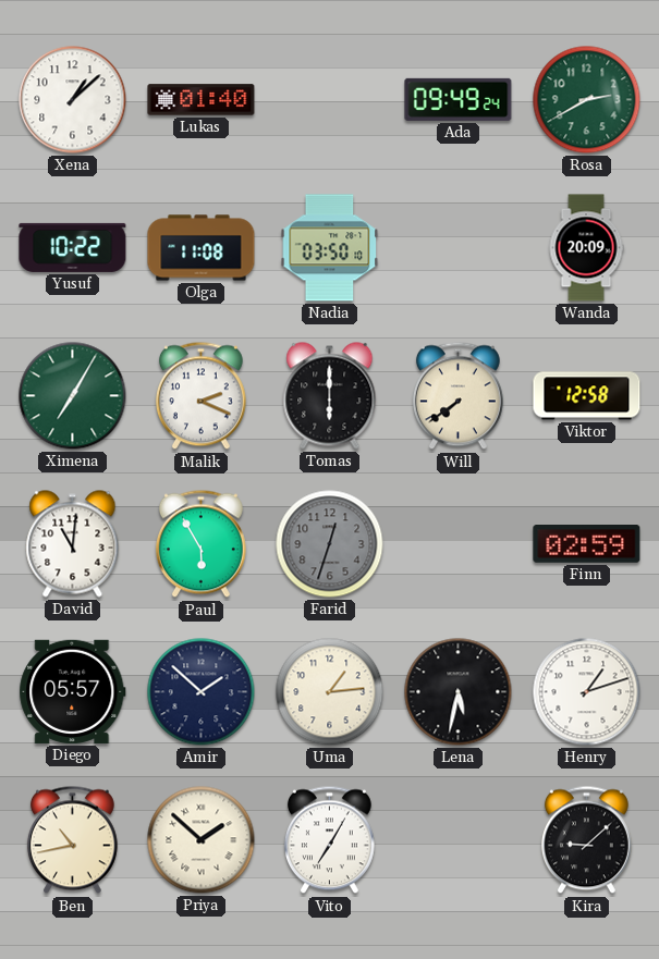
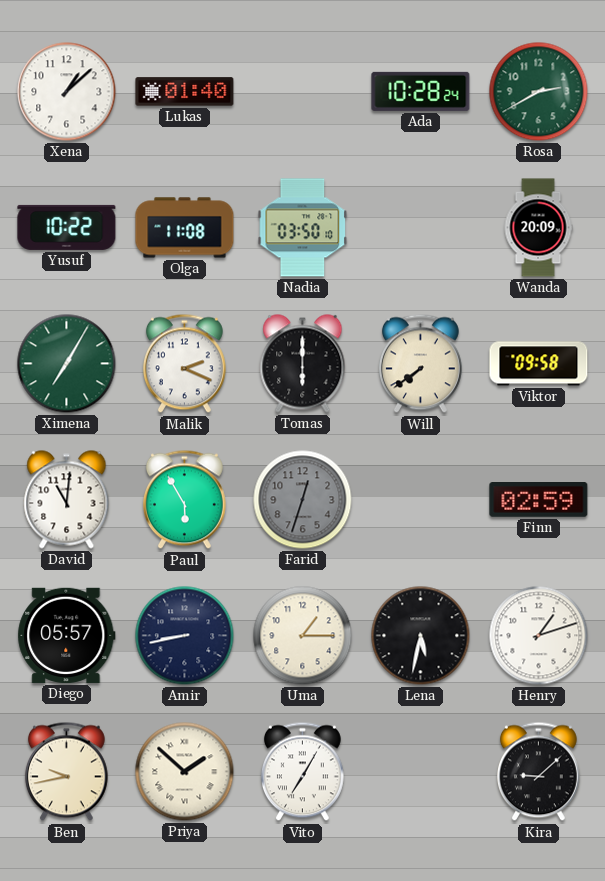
Ada: 09:49 -> 10:28
Viktor: 12:58 -> 09:58
Amir: 1:52 -> 8:43
Uma: 1:14 -> 1:15
Ben: 10:43 -> 9:43
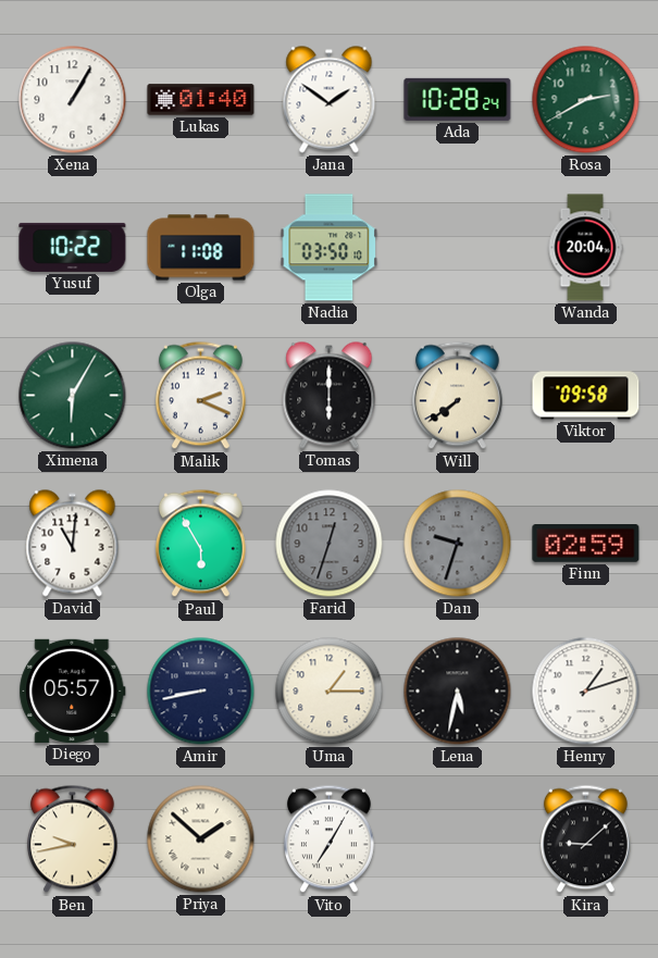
Xena: 1:08 -> 1:05
Jana: none -> 1:51
Wanda: 20:09 -> 20:04
Ximena: 7:05 -> 6:05
Dan: none -> 9:33
